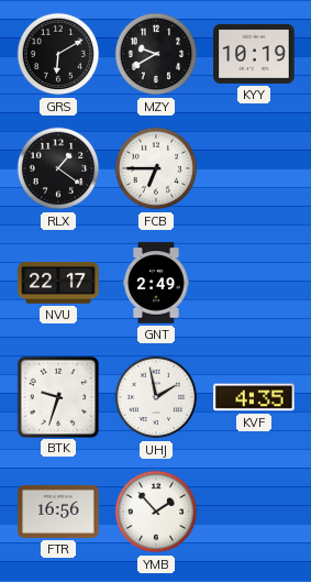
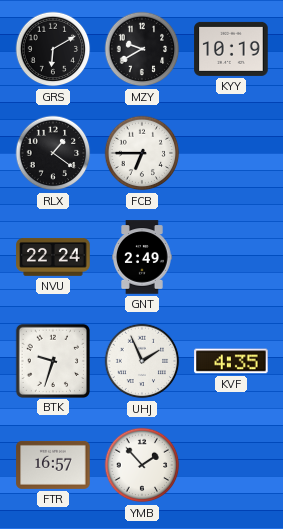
NVU: 22:17 -> 22:24
UHJ: 1:58 -> 1:56
FTR: 16:56 -> 16:57
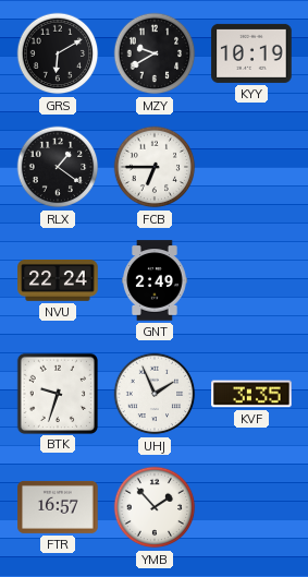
KVF: 4:35 -> 3:35
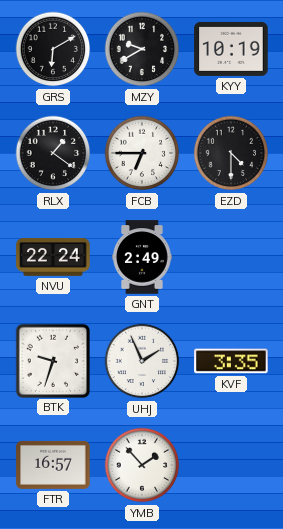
EZD: none -> 4:30
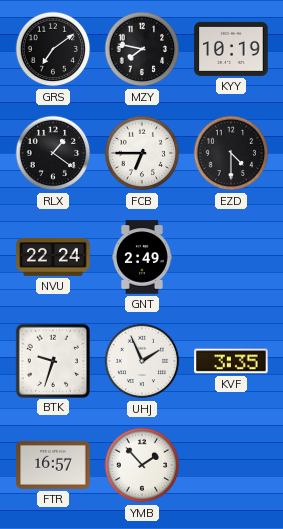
GRS: 6:10 -> 7:09
MZY: 9:40 -> 7:47
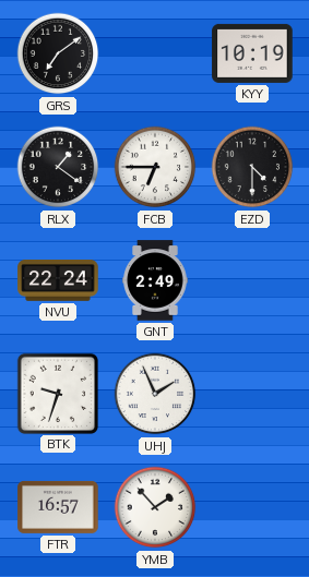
MZY: 7:47 -> none
KVF: 3:35 -> none
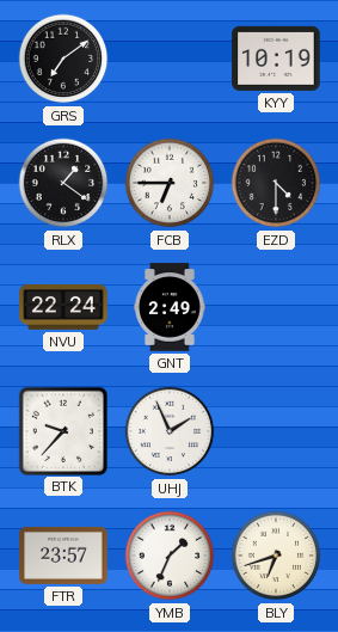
BTK: 9:33 -> 9:37
FTR: 16:57 -> 23:57
YMB: 1:53 -> 1:34
BLY: none -> 6:42
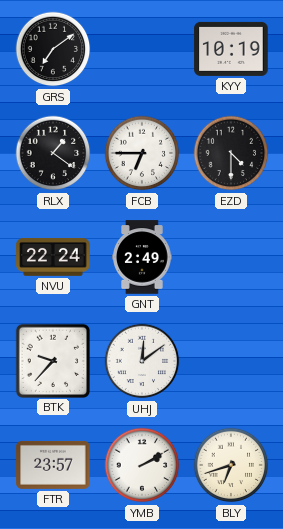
UHJ: 1:56 -> 12:09
YMB: 1:34 -> 2:10
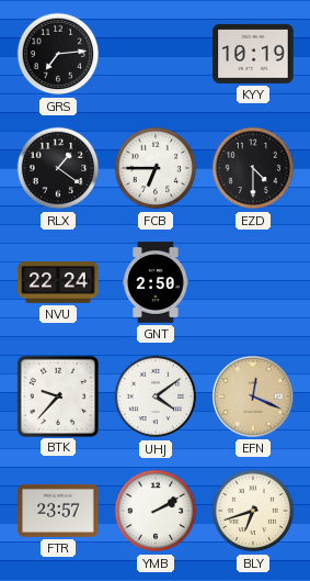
GRS: 7:09 -> 7:14
GNT: 2:49 -> 2:50
UHJ: 12:09 -> 4:09
EFN: none -> 12:19
